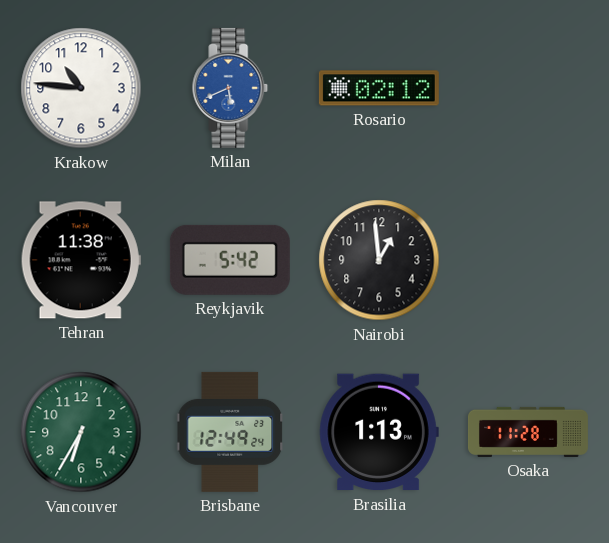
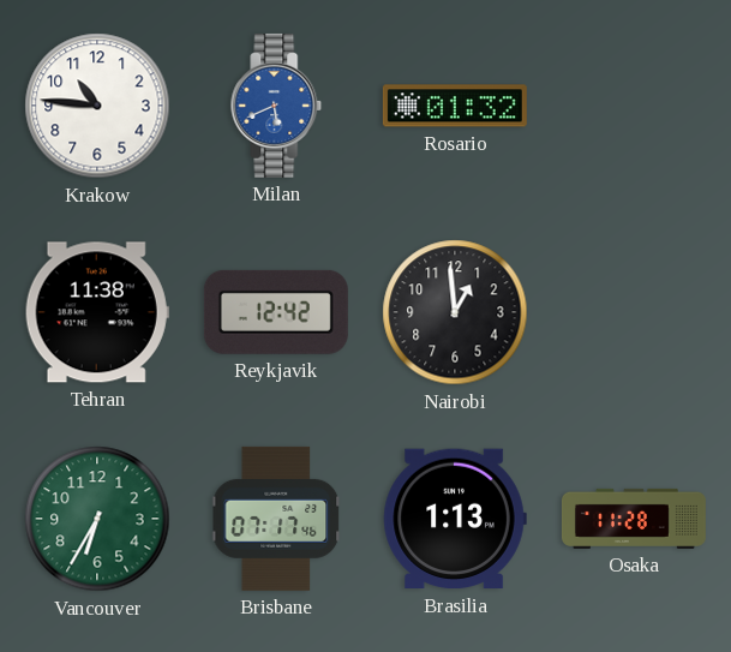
Rosario: 02:12 -> 01:32
Reykjavik: 5:42 -> 12:42
Brisbane: 12:49 -> 07:17
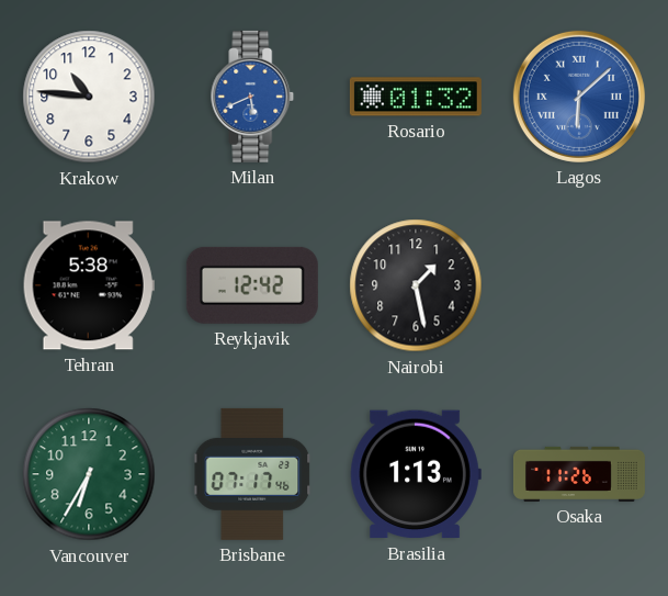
Lagos: none -> 6:08
Tehran: 11:38 -> 5:38
Nairobi: 12:59 -> 1:28
Osaka: 11:28 -> 11:26
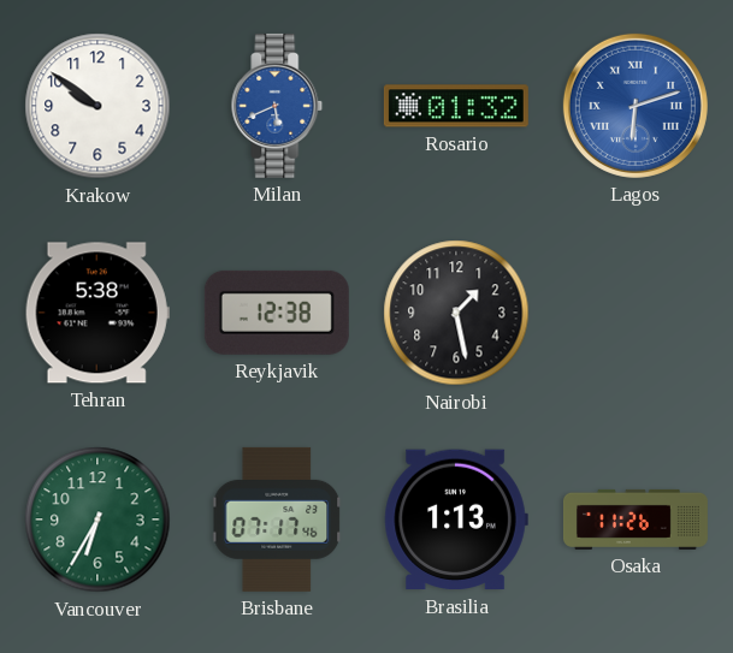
Krakow: 10:46 -> 9:51
Lagos: 6:08 -> 6:12
Reykjavik: 12:42 -> 12:38
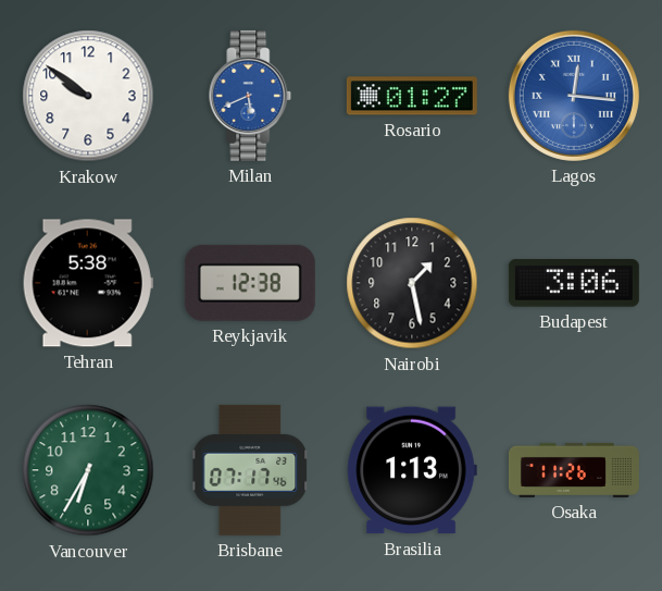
Rosario: 01:32 -> 01:27
Lagos: 6:12 -> 12:16
Budapest: none -> 3:06
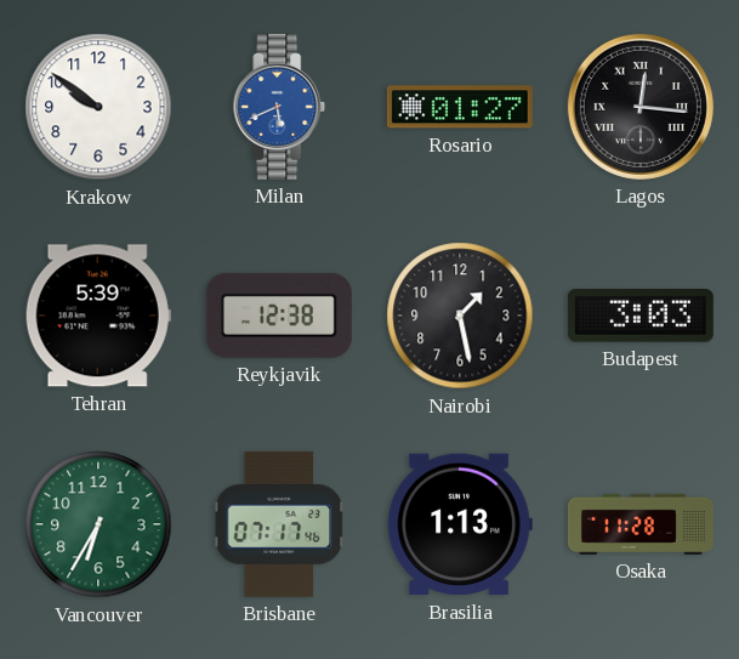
Lagos dial: blue -> black
Tehran: 5:38 -> 5:39
Budapest: 3:06 -> 3:03
Osaka: 11:26 -> 11:28
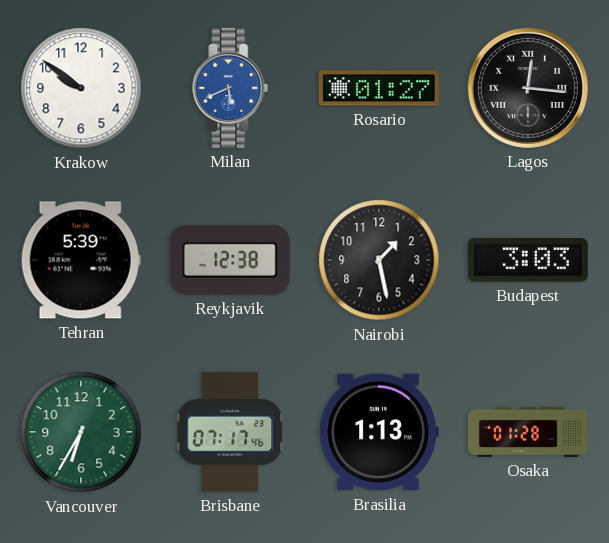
Osaka: 11:28 -> 01:28
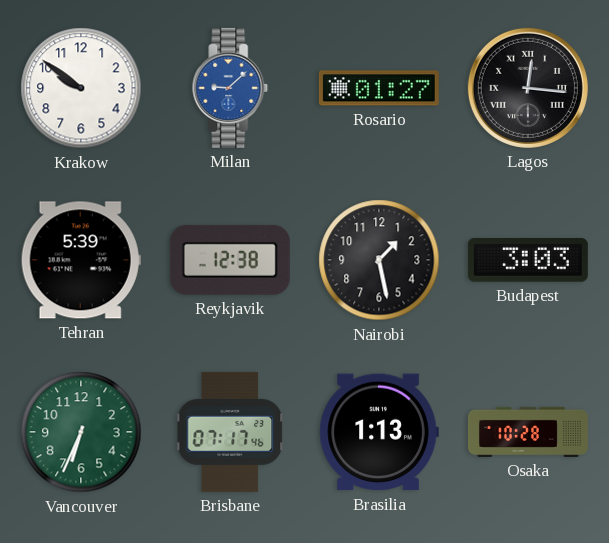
Milan: 5:41 -> 9:08
Vancouver: 6:35 -> 6:34
Osaka: 01:28 -> 10:28
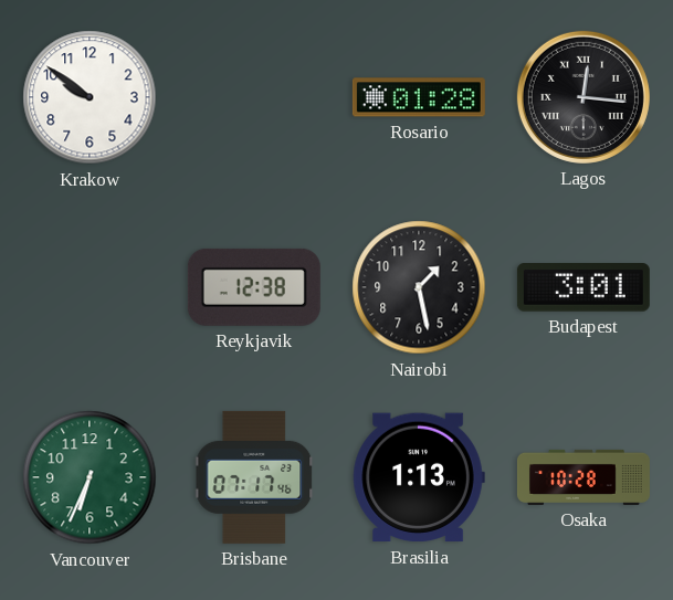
Milan: 9:08 -> none
Rosario: 01:27 -> 01:28
Tehran: 5:39 -> none
Budapest: 3:03 -> 3:01
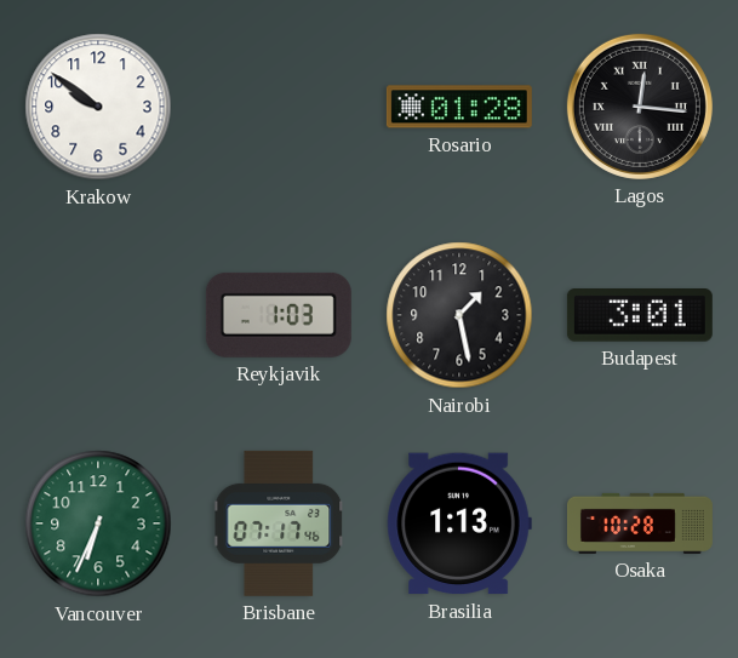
Reykjavik: 12:38 -> 1:03
